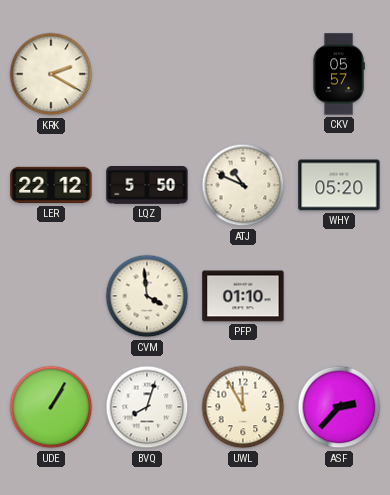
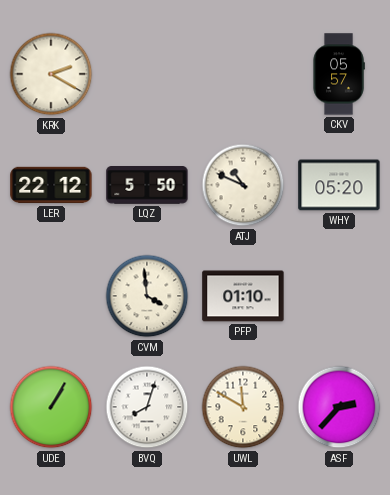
UWL: 11:55 -> 11:50
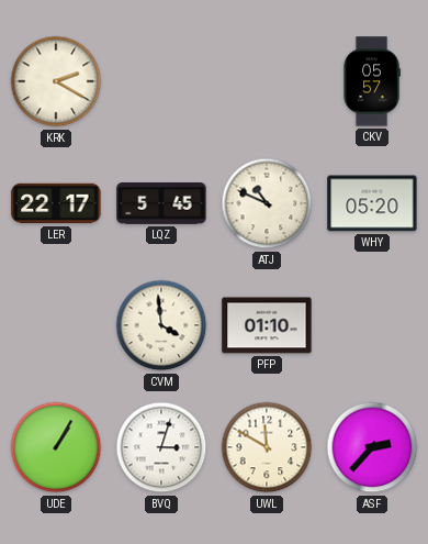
LER: 22:12 -> 22:17
LQZ: 5:50 -> 5:45
BVQ: 8:03 -> 3:03
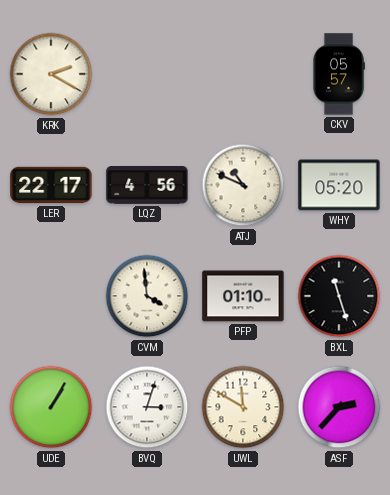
LQZ: 5:45 -> 4:56
BXL: none -> 11:27
